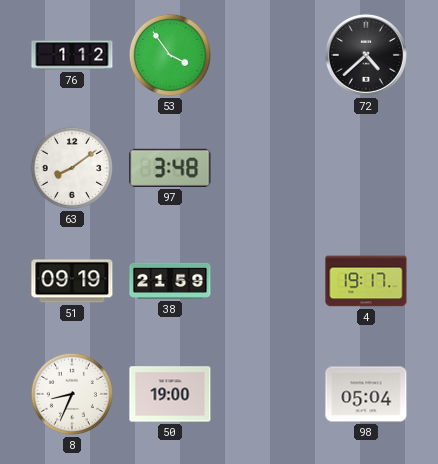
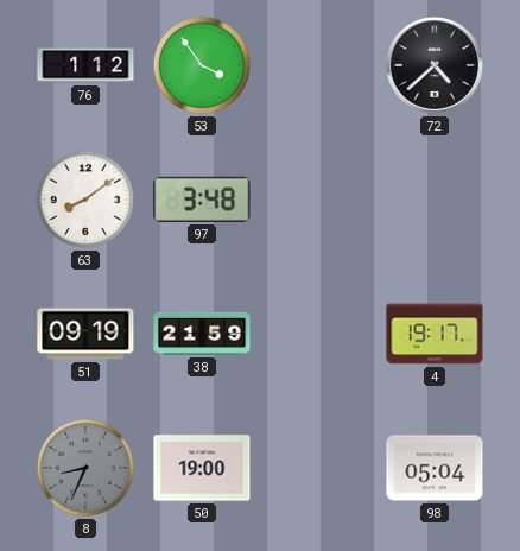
8 dial: white -> grey
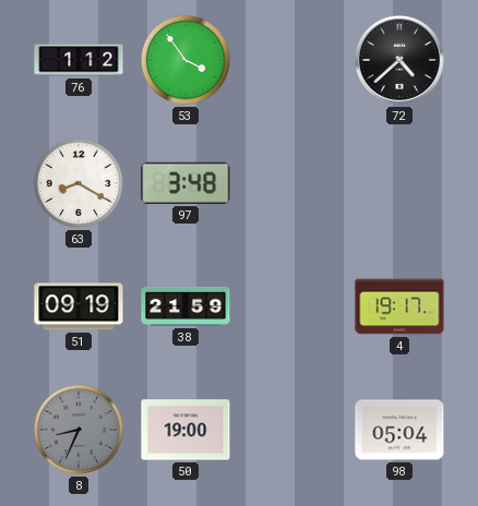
63: 8:09 -> 8:20
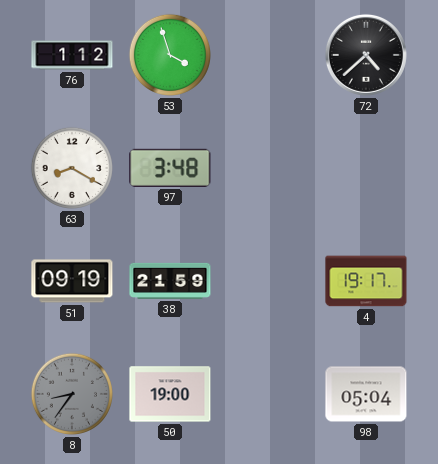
53: 3:54 -> 3:57
8: 8:34 -> 8:36
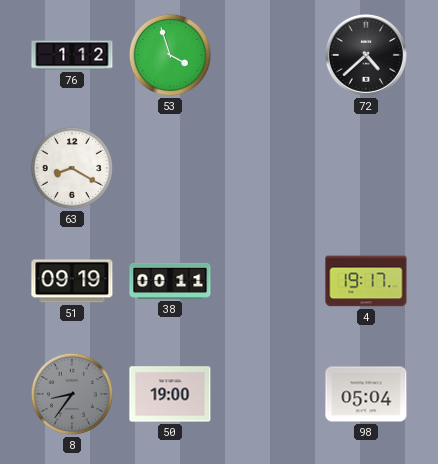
97: 3:48 -> none
38: 21:59 -> 00:11
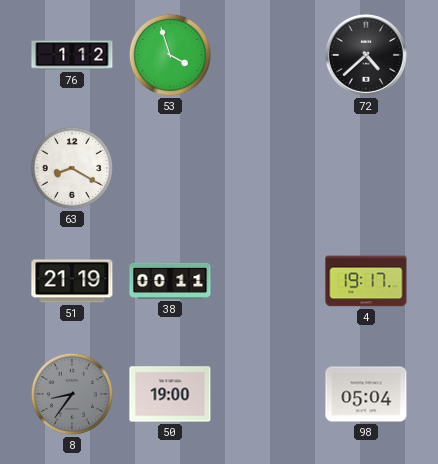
51: 09:19 -> 21:19
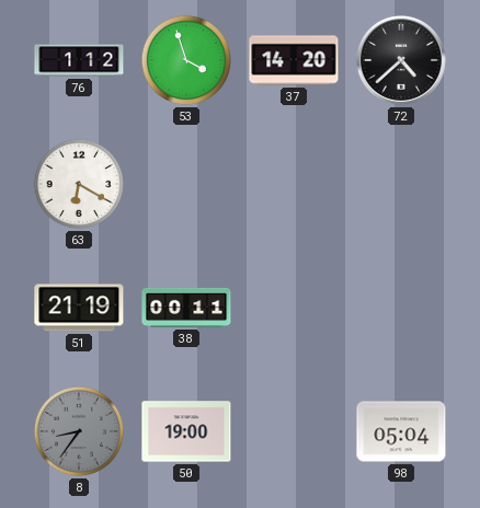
37: none -> 14:20
63: 8:20 -> 6:20
4: 19:17 -> none
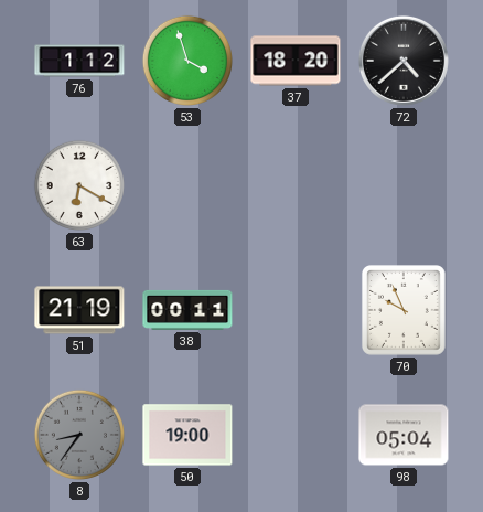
37: 14:20 -> 18:20
70: none -> 9:56
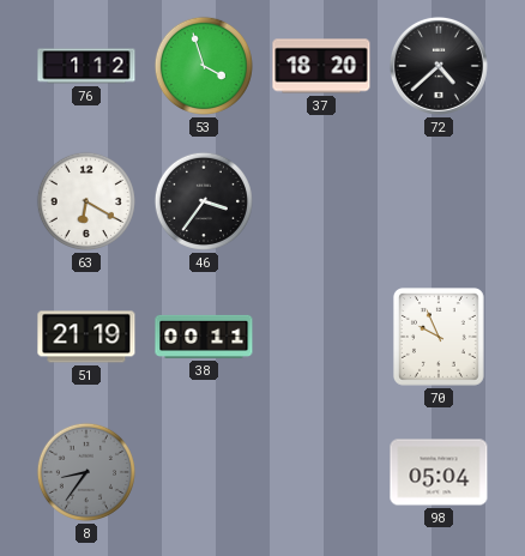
46: none -> 3:36
50: 19:00 -> none
